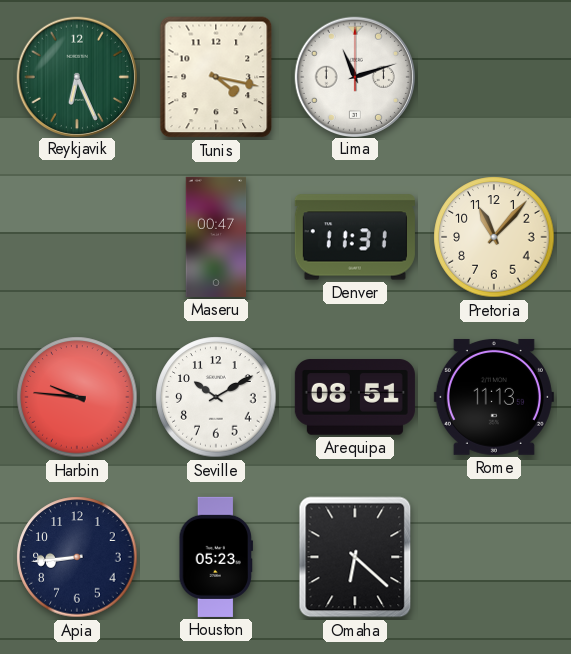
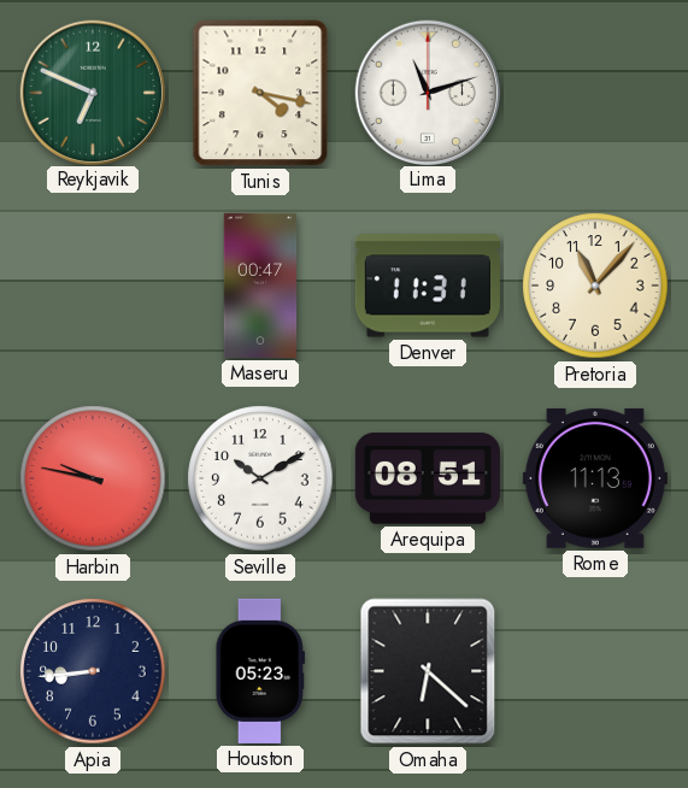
Reykjavik: 6:26 -> 6:49
Harbin: 9:46 -> 9:47
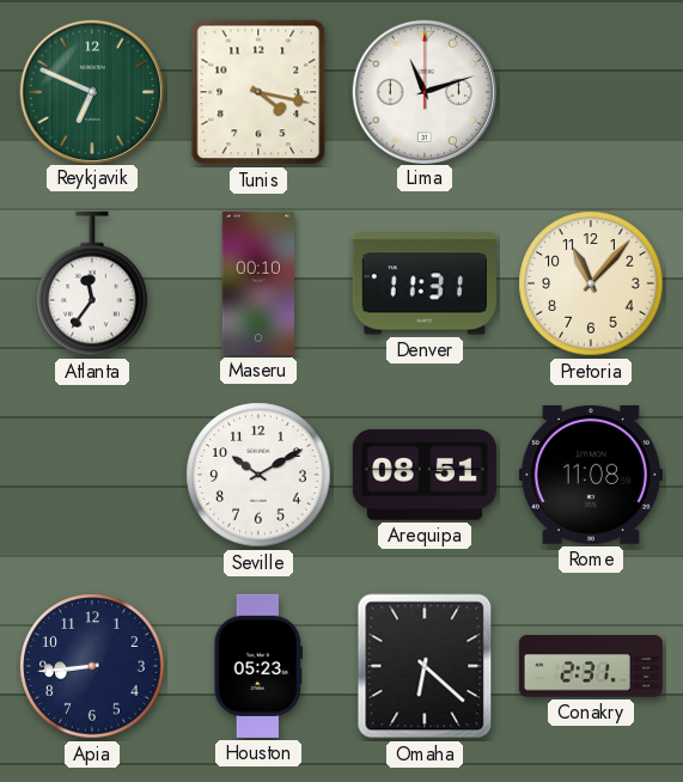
Atlanta: none -> 11:36
Maseru: 00:47 -> 00:10
Harbin: 9:47 -> none
Rome: 11:13 -> 11:08
Conakry: none -> 2:31
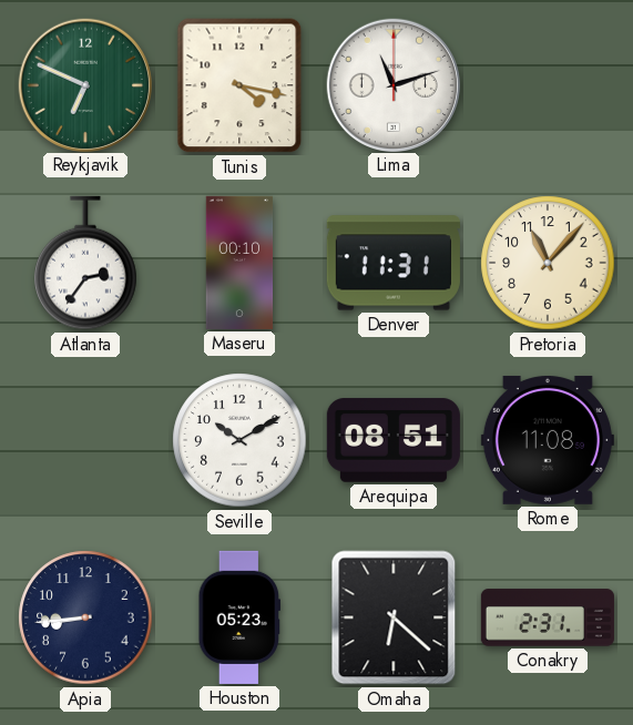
Atlanta: 11:36 -> 2:36
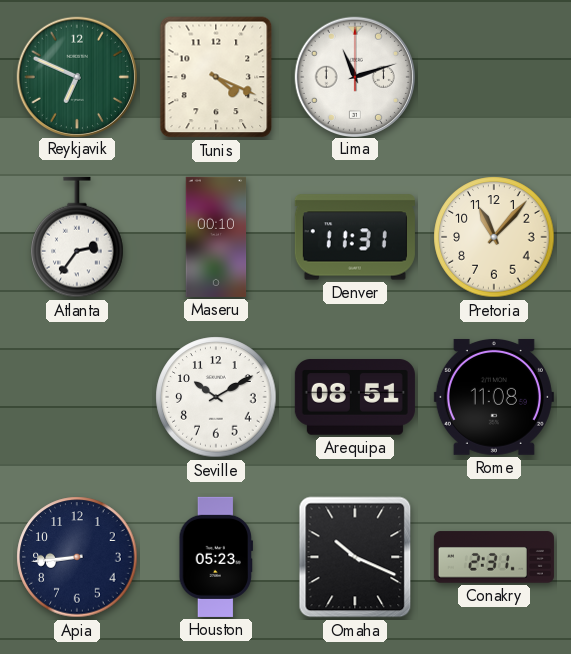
Tunis: 4:17 -> 4:19
Omaha: 6:22 -> 10:19
